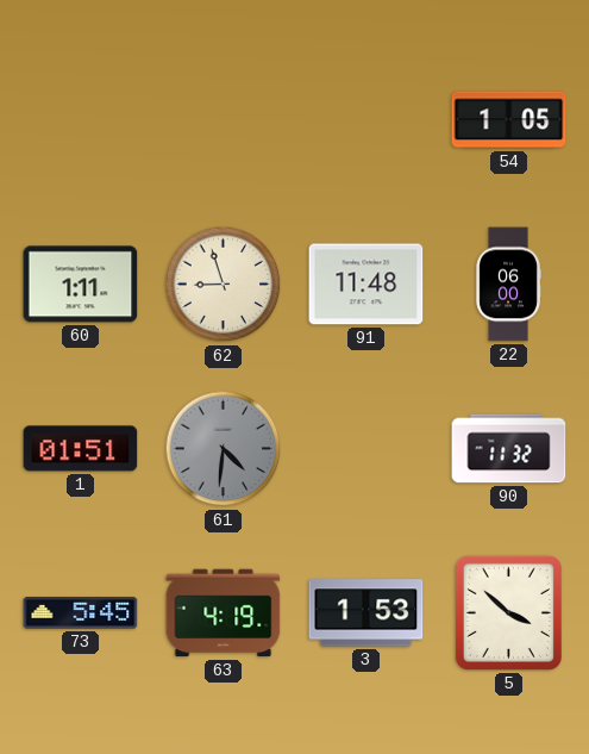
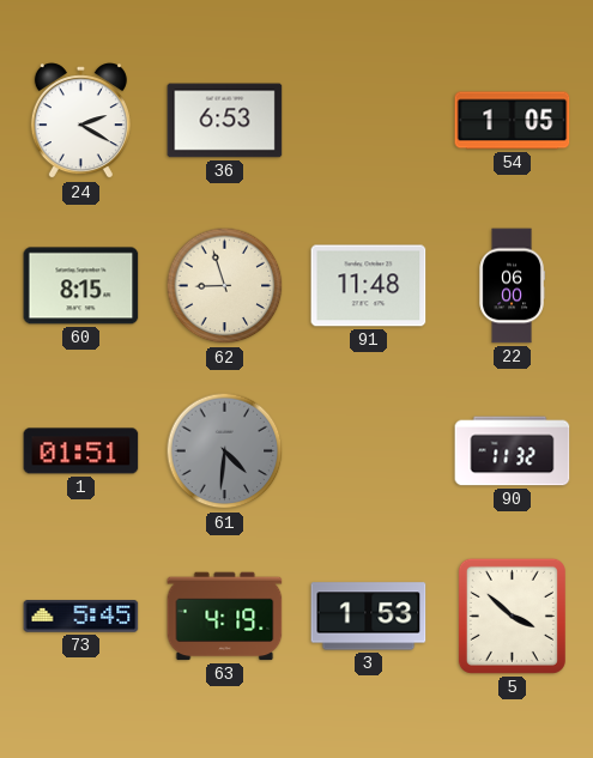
24: none -> 2:20
36: none -> 6:53
60: 1:11 -> 8:15
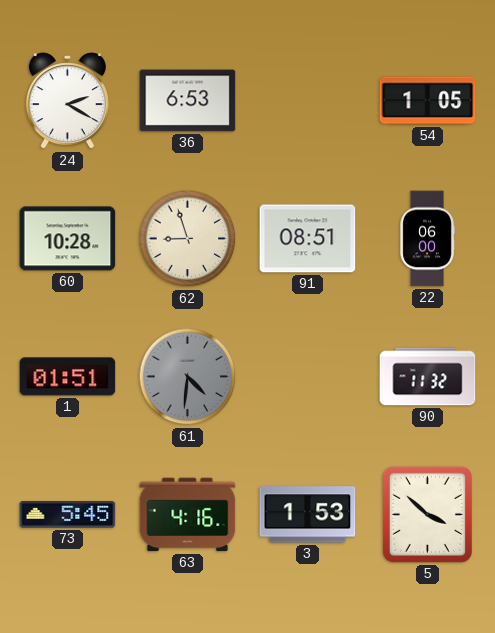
60: 8:15 -> 10:28
91: 11:48 -> 08:51
63: 4:19 -> 4:16
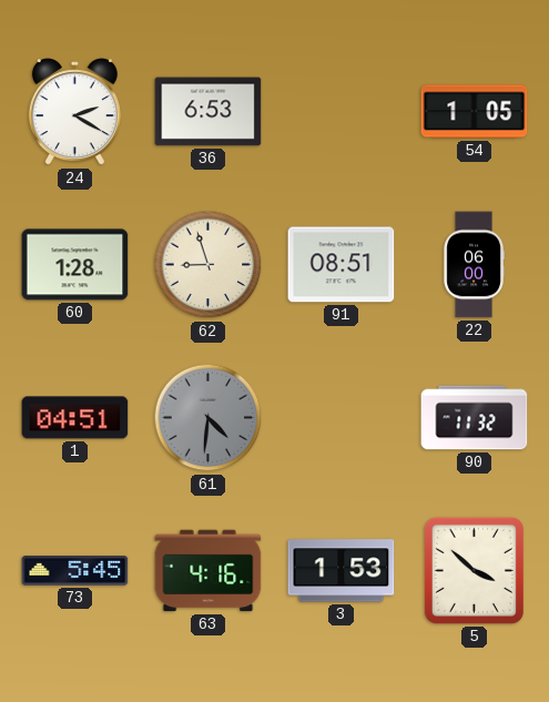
60: 10:28 -> 1:28
1: 01:51 -> 04:51
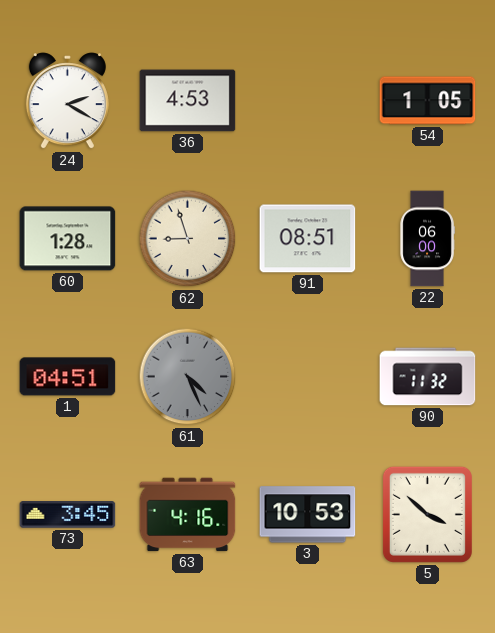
36: 6:53 -> 4:53
61: 4:31 -> 4:26
73: 5:45 -> 3:45
3: 1:53 -> 10:53
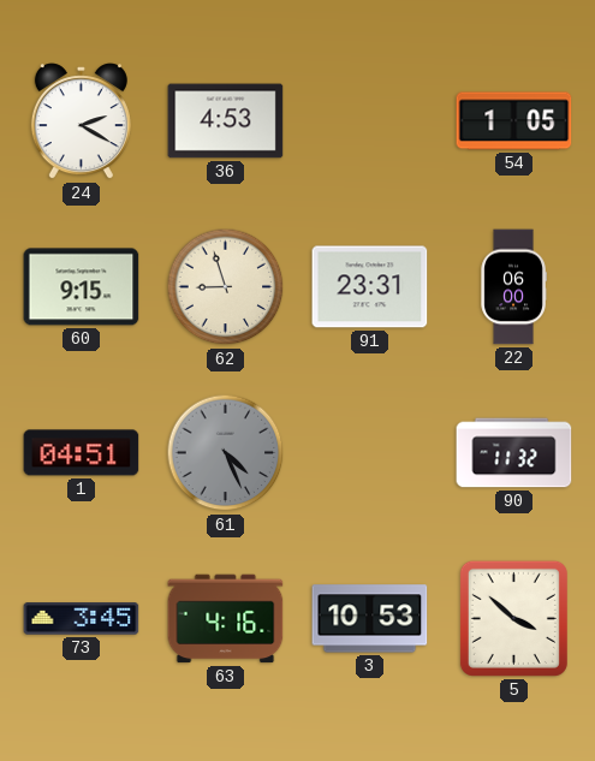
60: 1:28 -> 9:15
91: 08:51 -> 23:31
